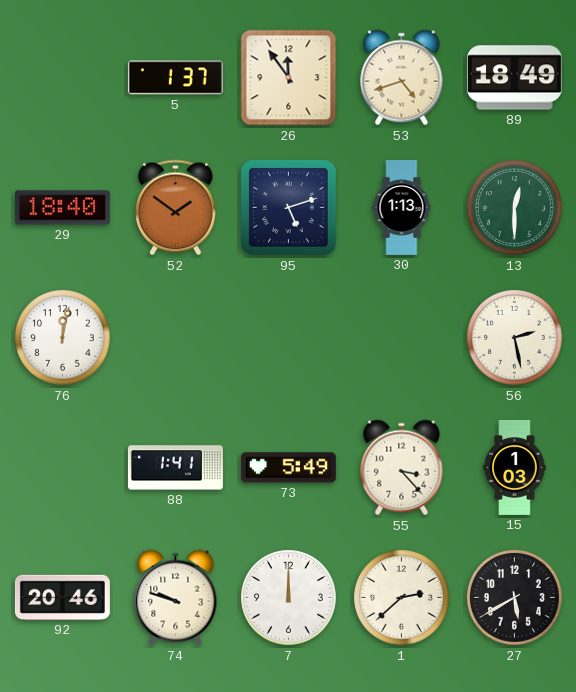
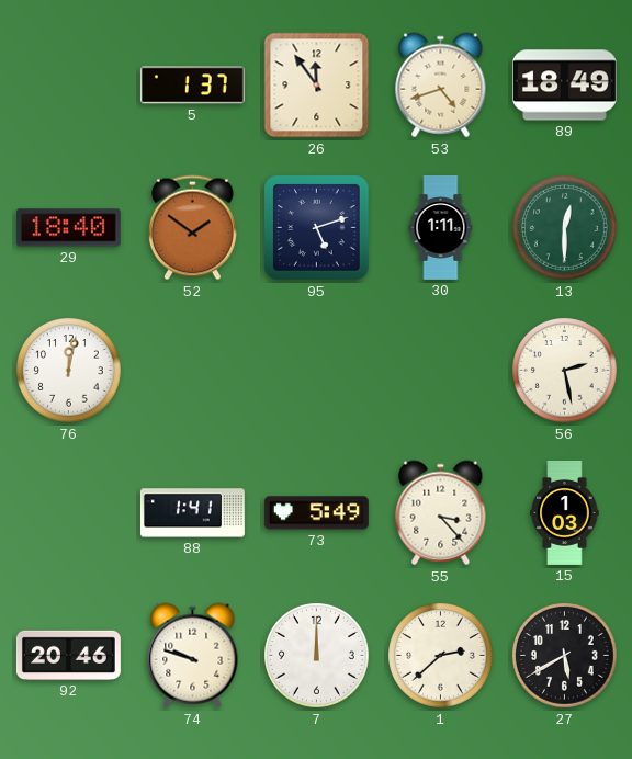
30: 1:13 -> 1:11
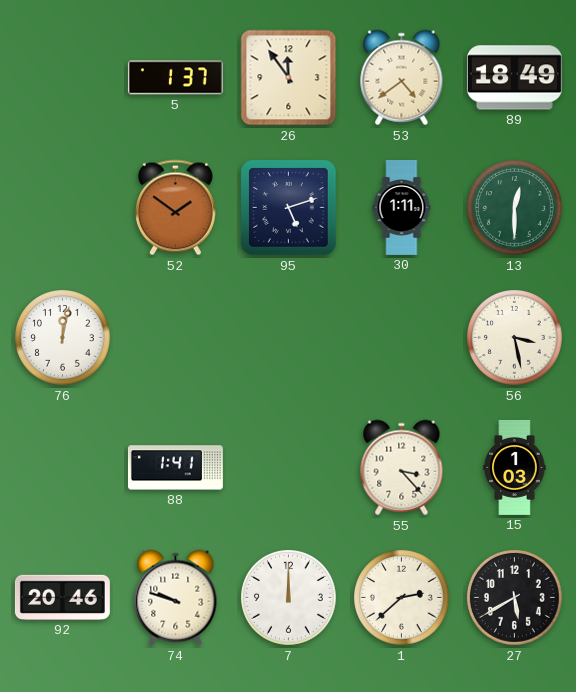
53: 4:42 -> 4:39
29: 18:40 -> none
56: 2:28 -> 3:28
73: 5:49 -> none
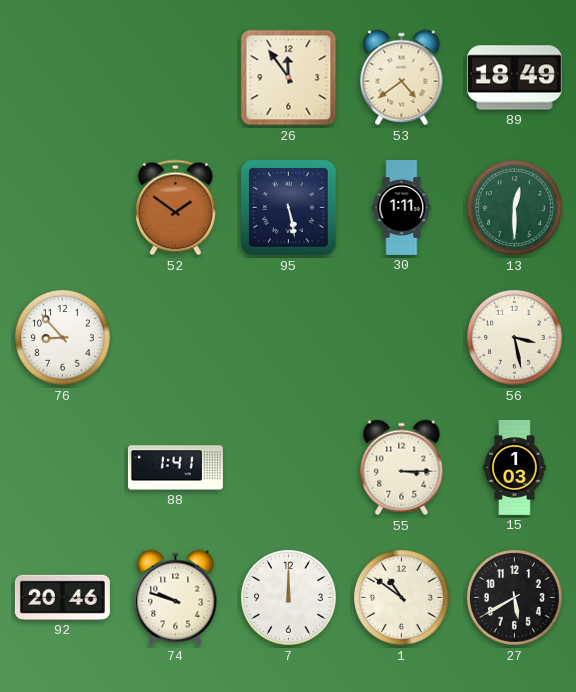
5: 1:37 -> none
95: 5:12 -> 5:28
76: 12:02 -> 8:53
55: 3:23 -> 3:15
1: 2:38 -> 10:51
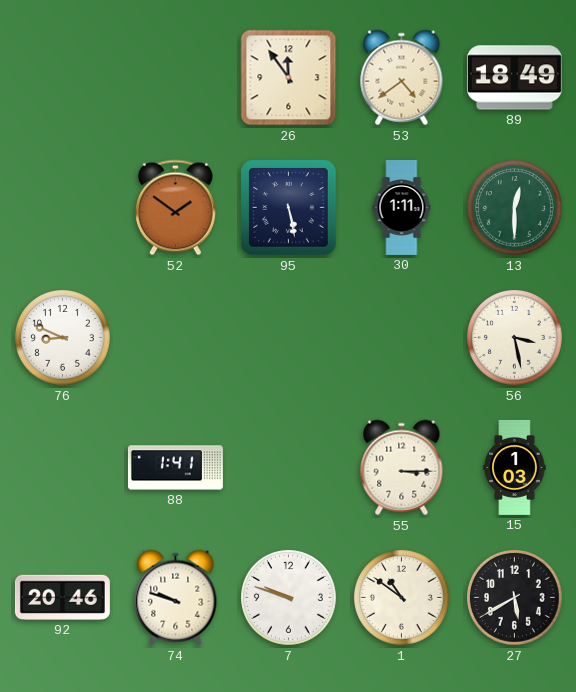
76: 8:53 -> 8:49
7: 12:00 -> 9:48
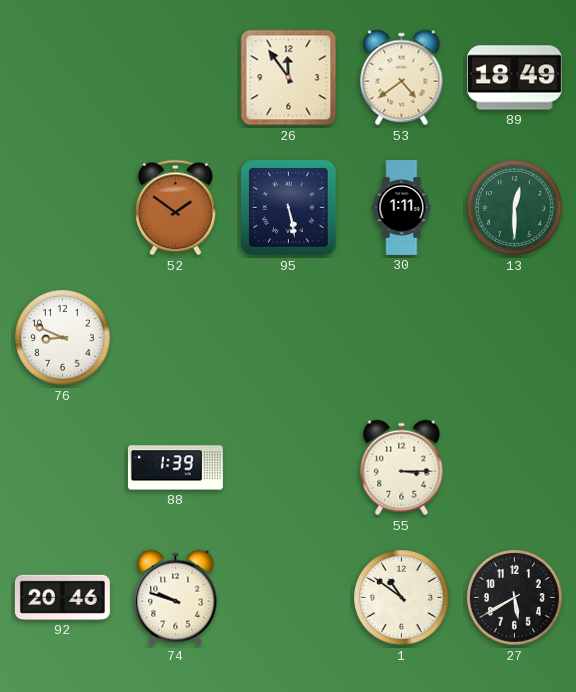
56: 3:28 -> none
88: 1:41 -> 1:39
15: 1:03 -> none
7: 9:48 -> none
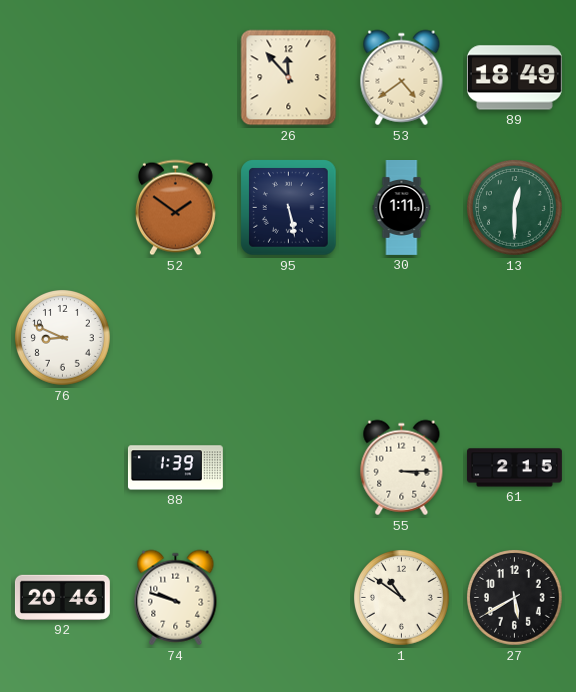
26: 11:54 -> 11:53
61: none -> 2:15
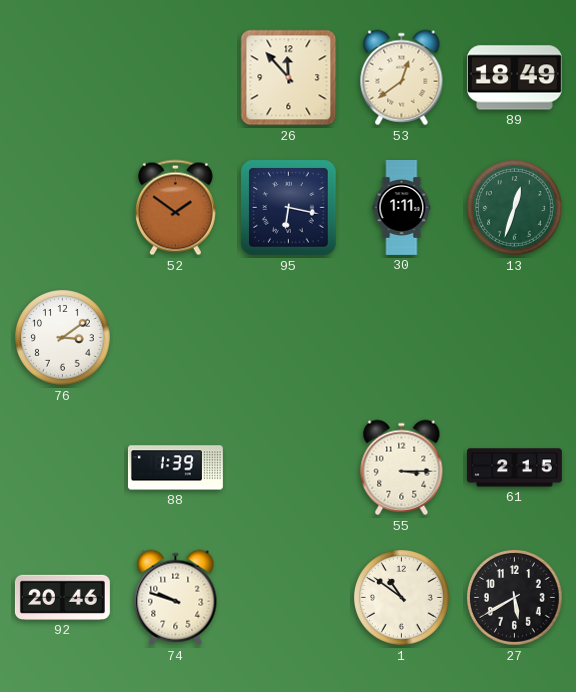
53: 4:39 -> 12:39
95: 5:28 -> 6:17
13: 12:30 -> 12:33
76: 8:49 -> 3:09
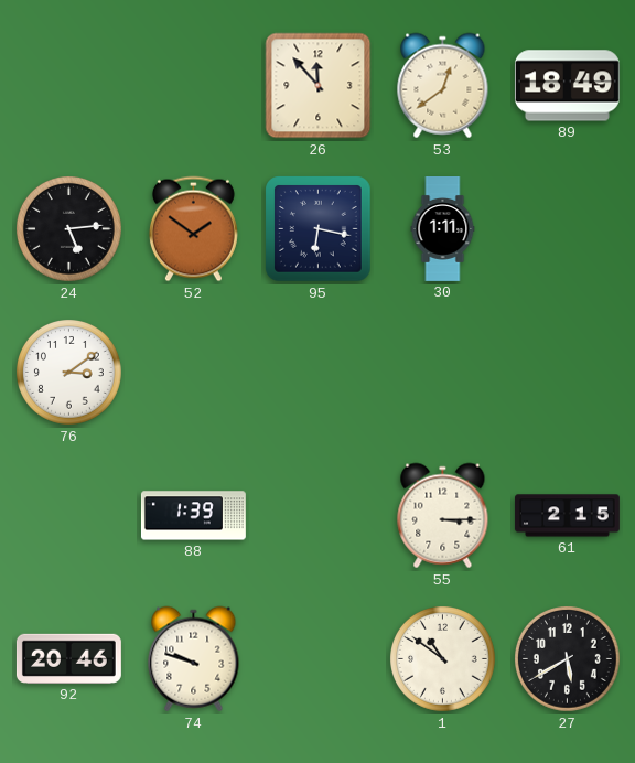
24: none -> 5:14
13: 12:33 -> none
